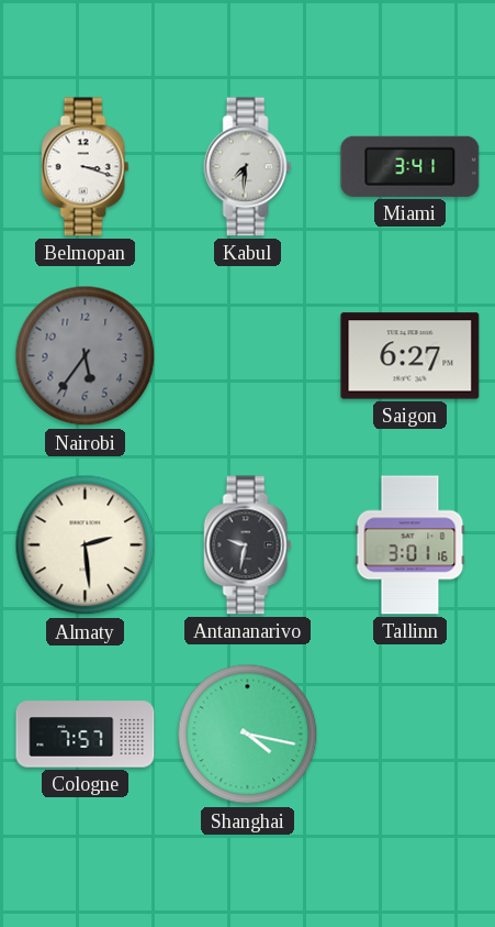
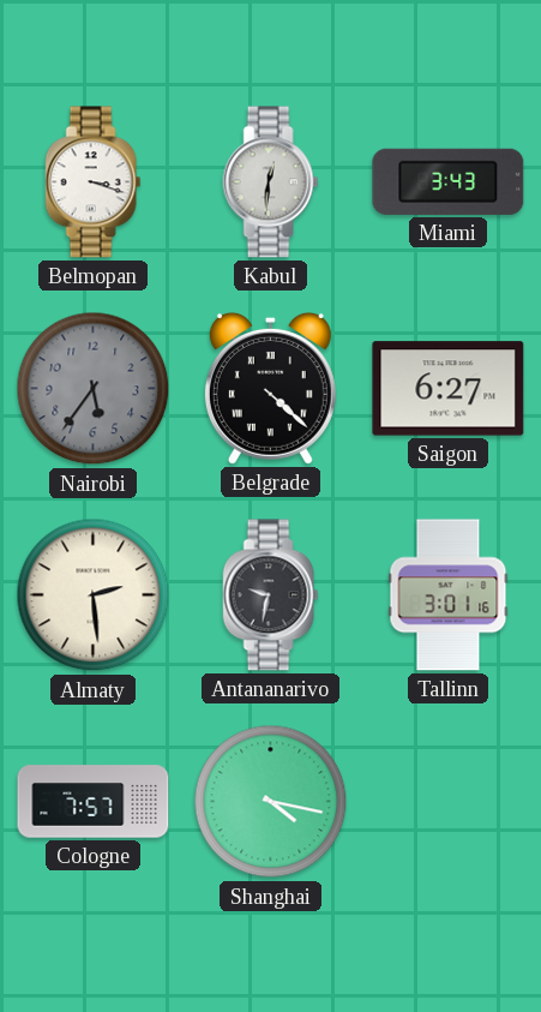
Kabul: 7:31 -> 12:31
Miami: 3:41 -> 3:43
Belgrade: none -> 4:22
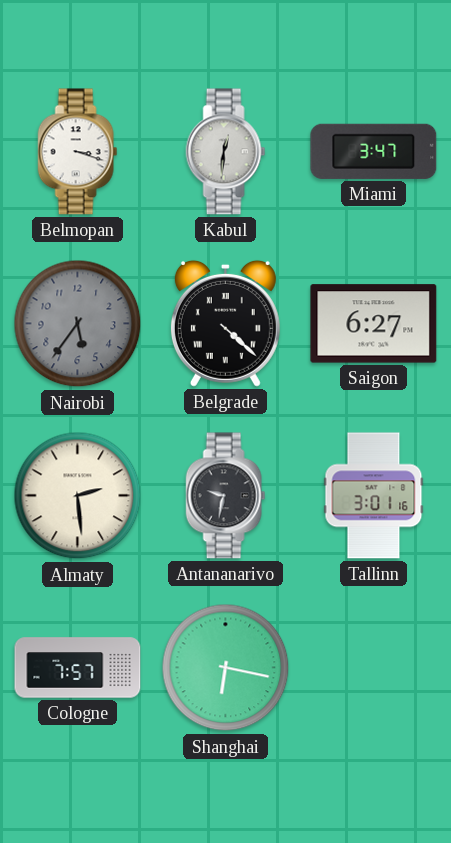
Miami: 3:43 -> 3:47
Shanghai: 4:17 -> 6:17
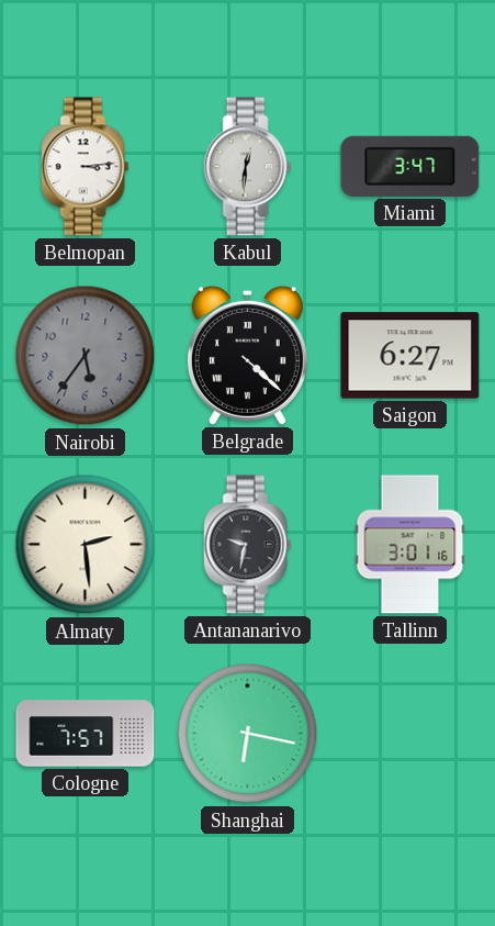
Belmopan: 3:18 -> 3:14
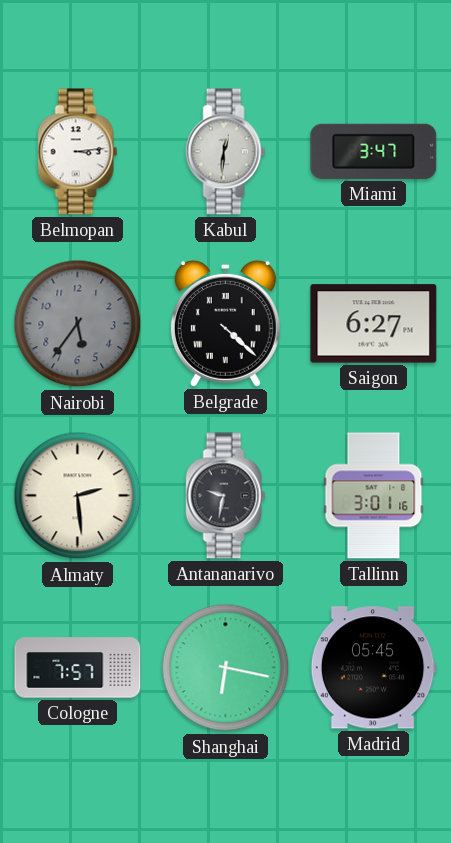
Madrid: none -> 05:45
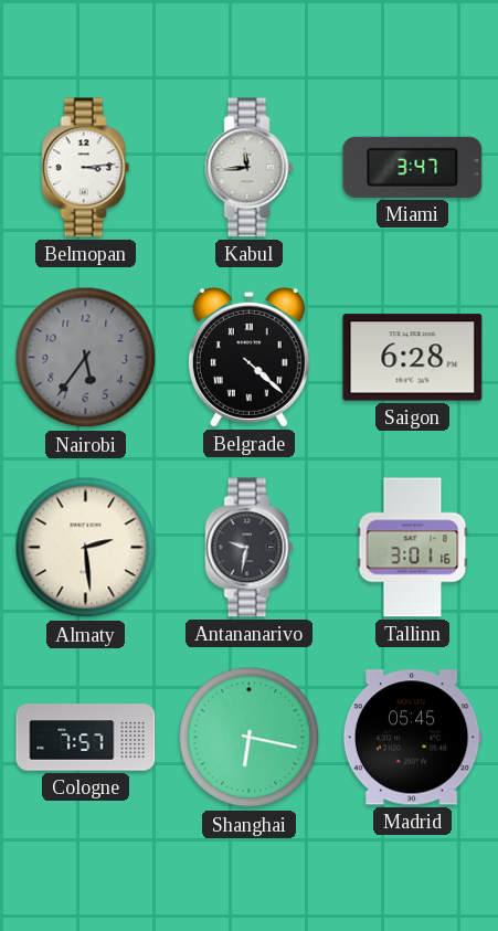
Kabul: 12:31 -> 11:44
Saigon: 6:27 -> 6:28
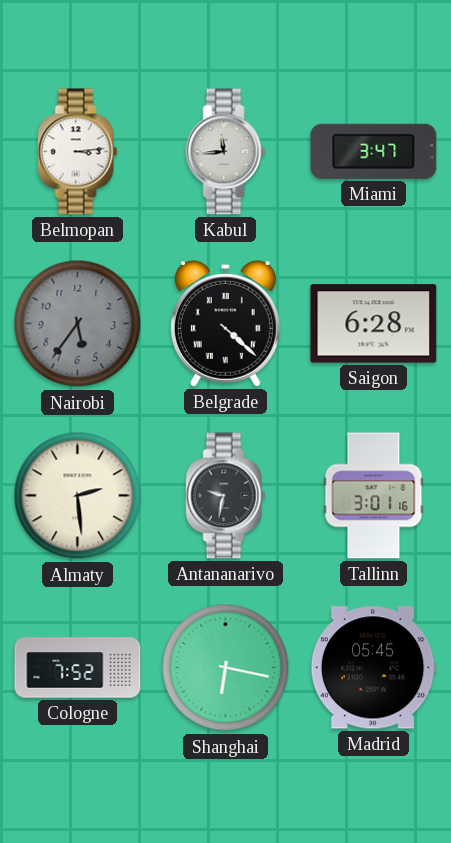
Cologne: 7:57 -> 7:52
